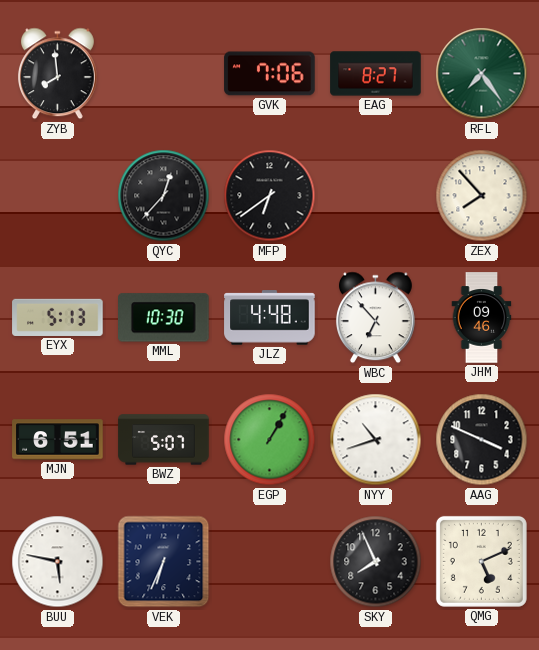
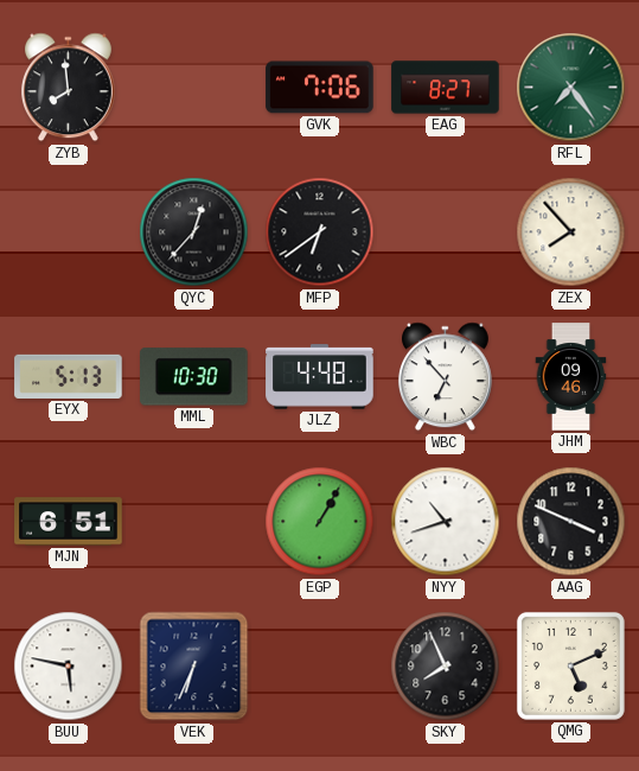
BWZ: 5:07 -> none
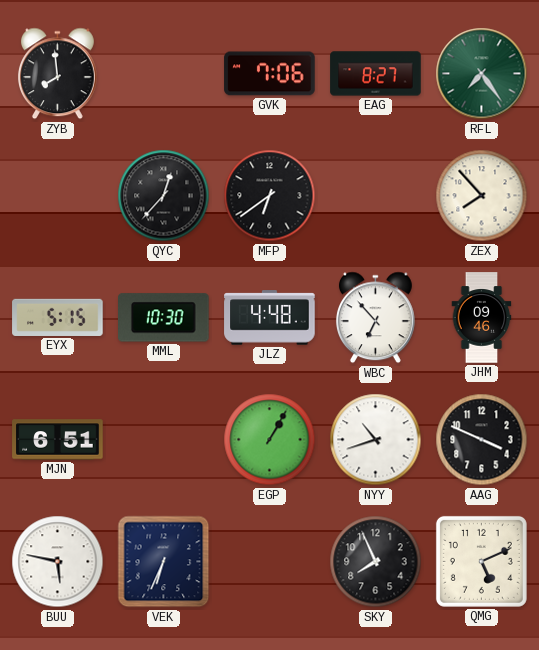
EYX: 5:13 -> 5:15
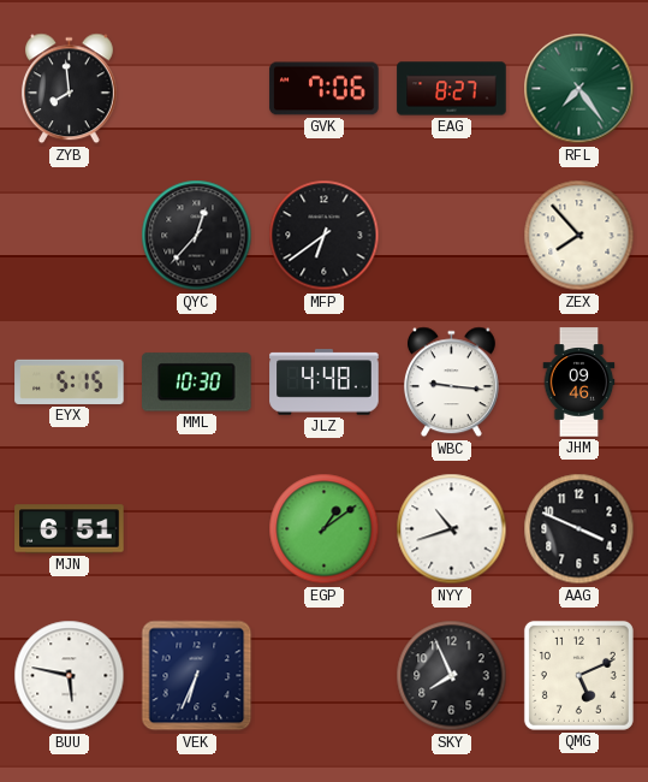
WBC: 6:53 -> 9:16
EGP: 1:05 -> 1:09
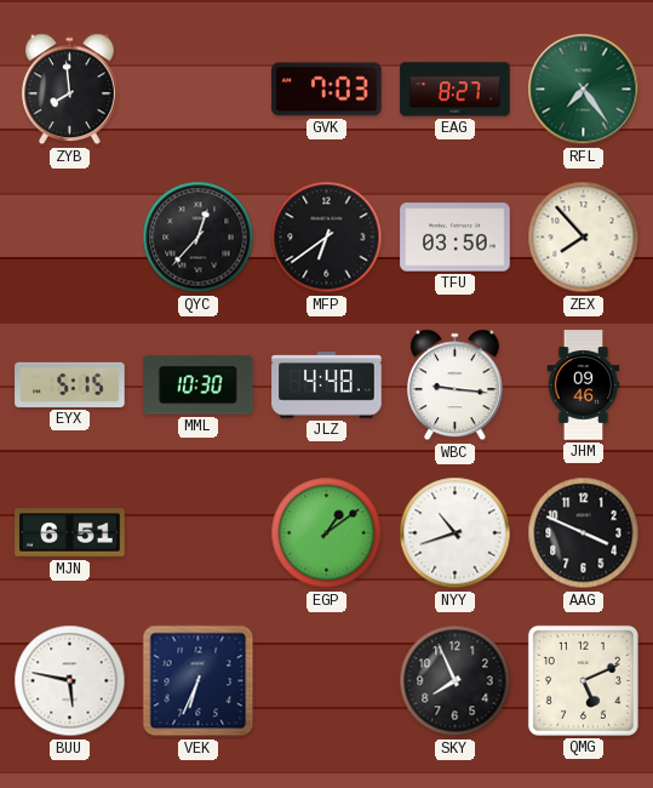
GVK: 7:06 -> 7:03
TFU: none -> 03:50
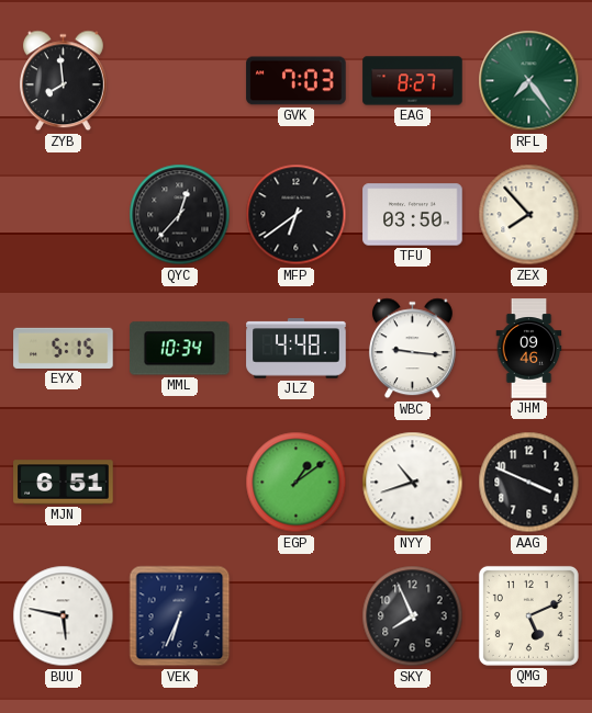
MML: 10:30 -> 10:34
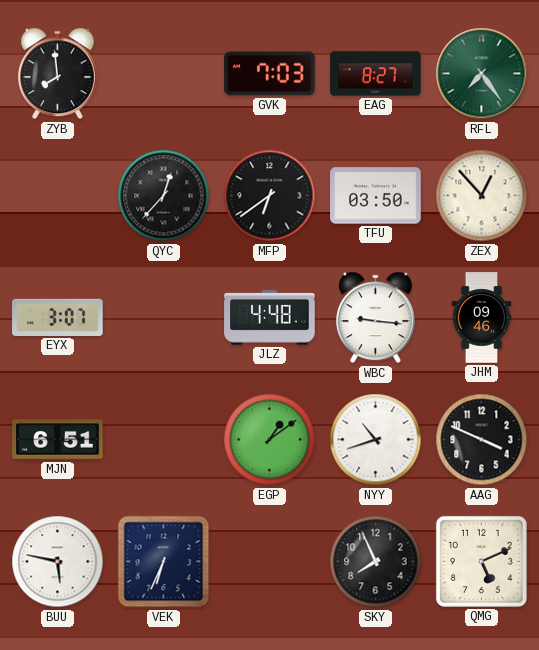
ZEX: 7:53 -> 12:53
EYX: 5:15 -> 3:07
MML: 10:34 -> none
